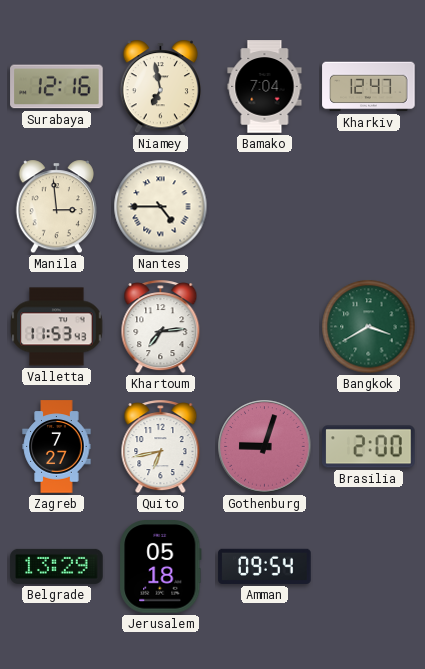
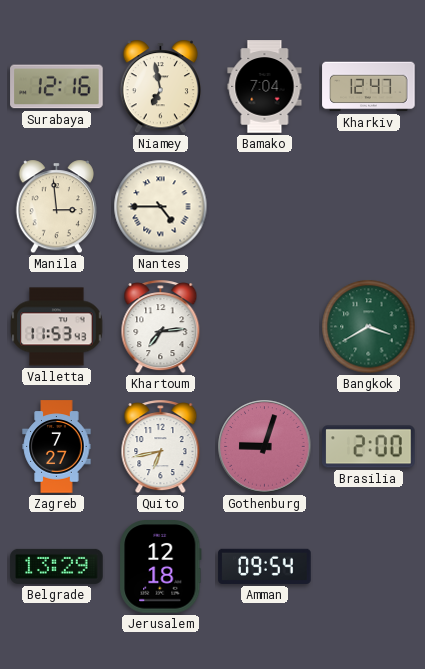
Jerusalem: 05:18 -> 12:18
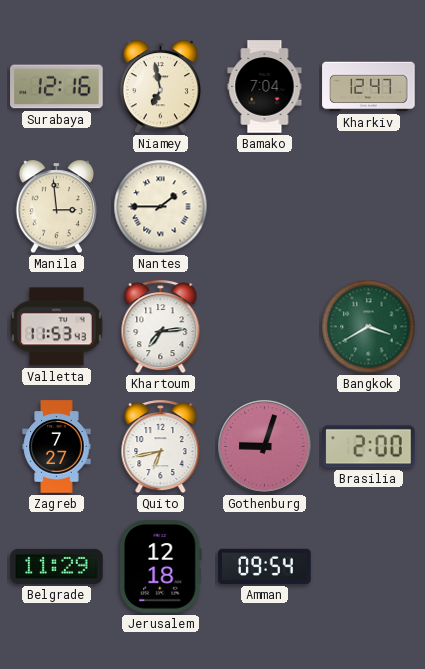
Nantes: 4:45 -> 1:45
Belgrade: 13:29 -> 11:29
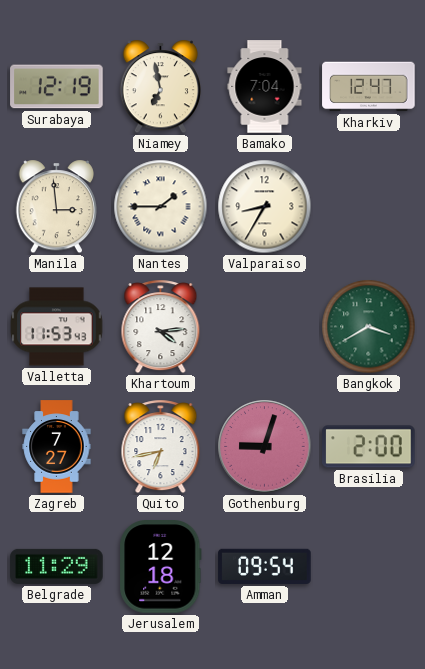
Surabaya: 12:16 -> 12:19
Valparaiso: none -> 8:35
Khartoum: 7:14 -> 4:14
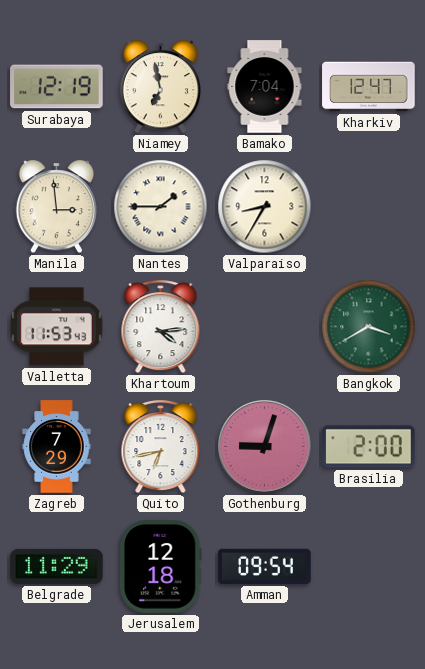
Zagreb: 7:27 -> 7:29
